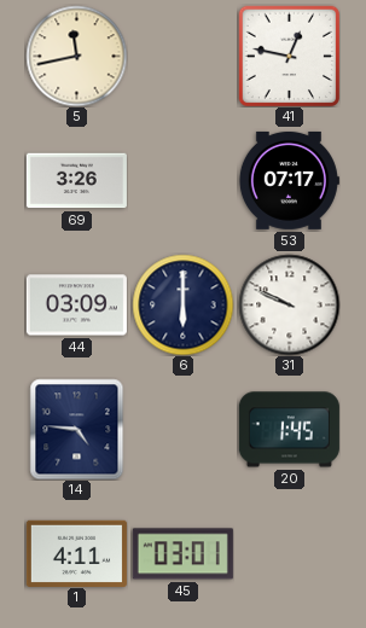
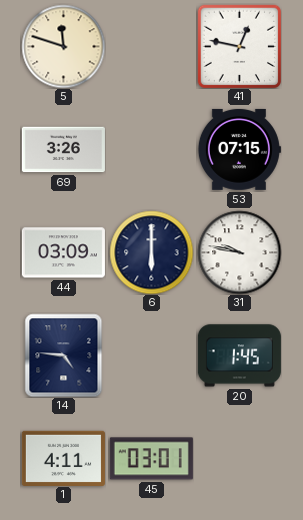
5: 11:43 -> 11:48
53: 07:17 -> 07:15
31: 9:49 -> 9:47
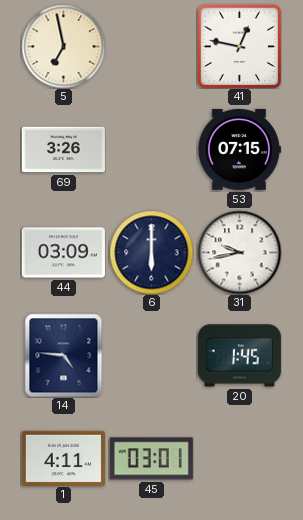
5: 11:48 -> 6:58
31: 9:47 -> 9:43
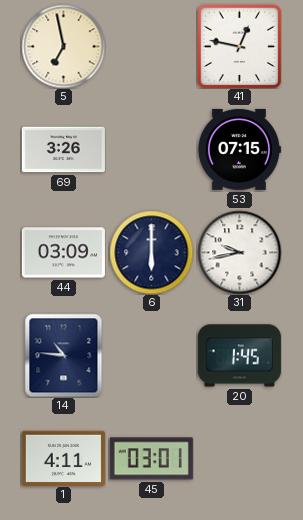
14: 4:46 -> 10:46
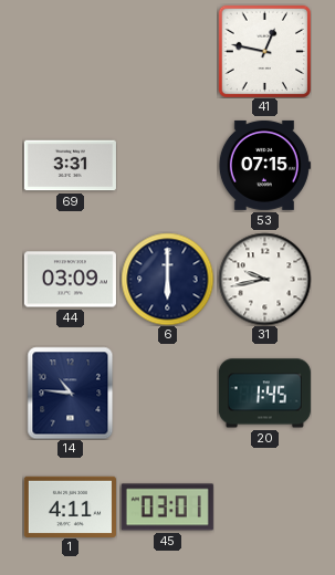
5: 6:58 -> none
69: 3:26 -> 3:31
